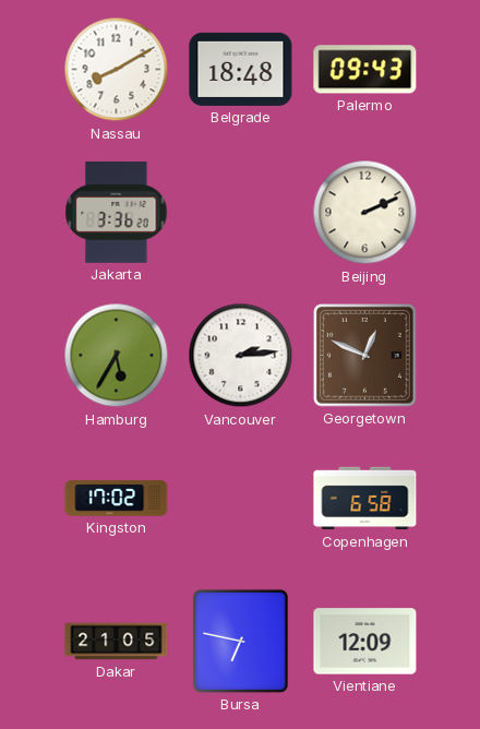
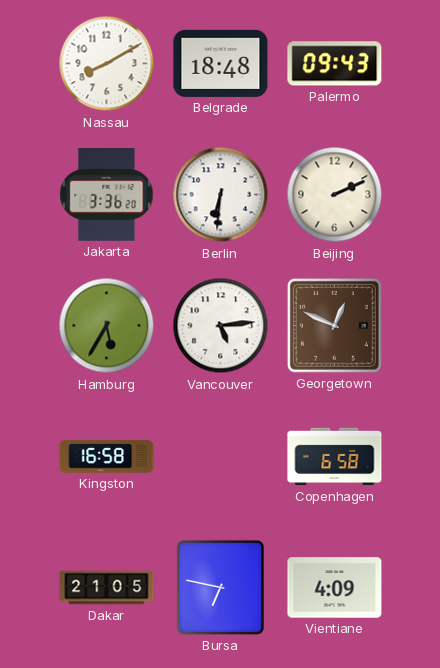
Berlin: none -> 6:31
Vancouver: 2:14 -> 5:14
Kingston: 17:02 -> 16:58
Vientiane: 12:09 -> 4:09
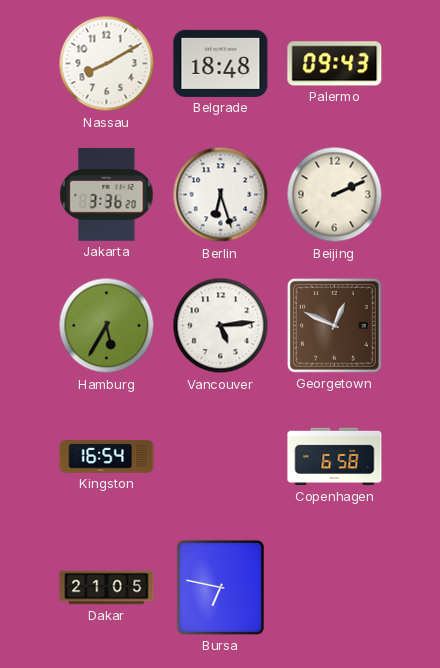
Berlin: 6:31 -> 6:27
Kingston: 16:58 -> 16:54
Vientiane: 4:09 -> none
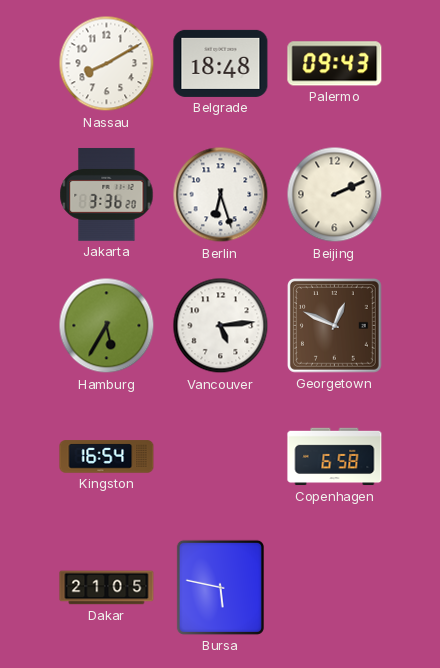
Bursa: 6:47 -> 5:47
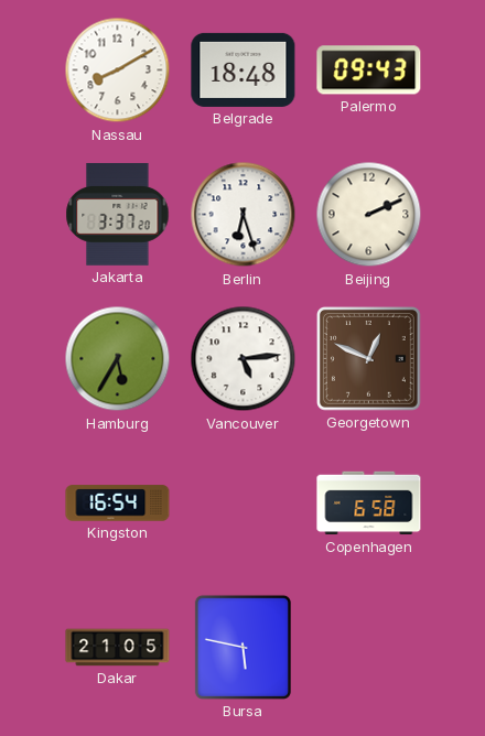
Jakarta: 3:36 -> 3:37
